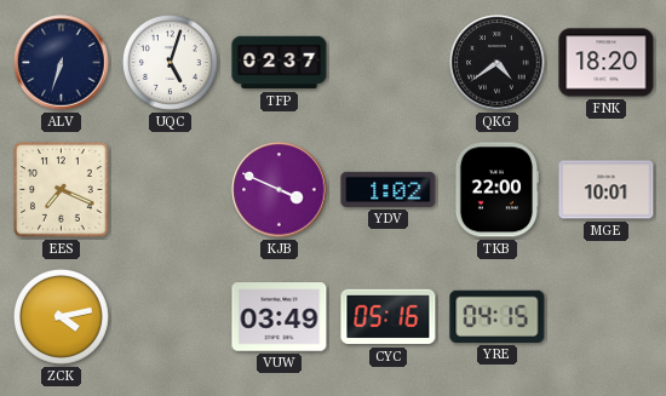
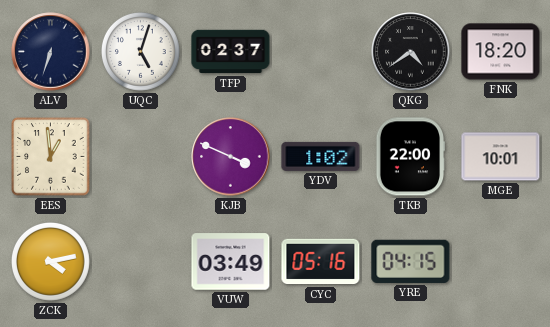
EES: 7:19 -> 12:59
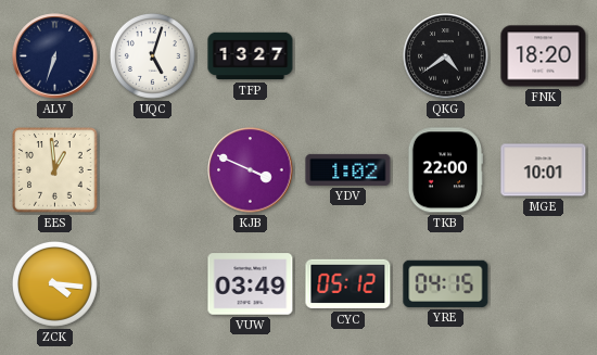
TFP: 02:37 -> 13:27
ZCK: 4:13 -> 4:16
CYC: 05:16 -> 05:12
